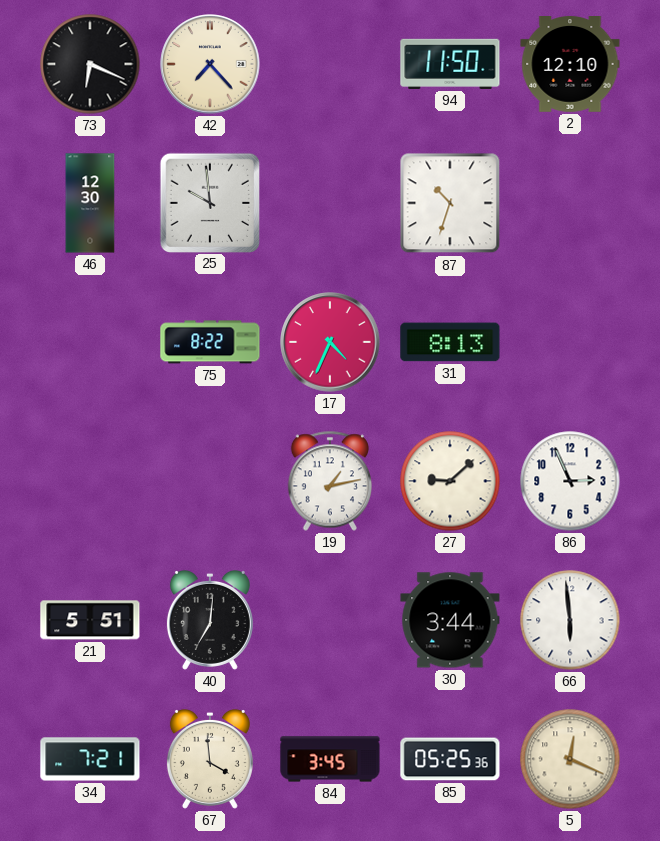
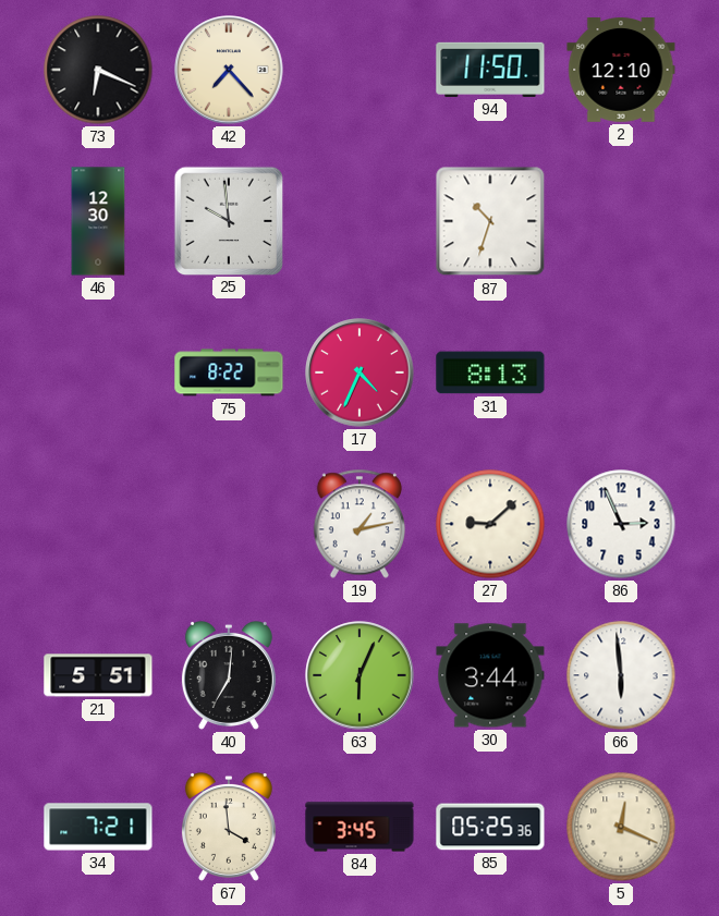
63: none -> 6:04
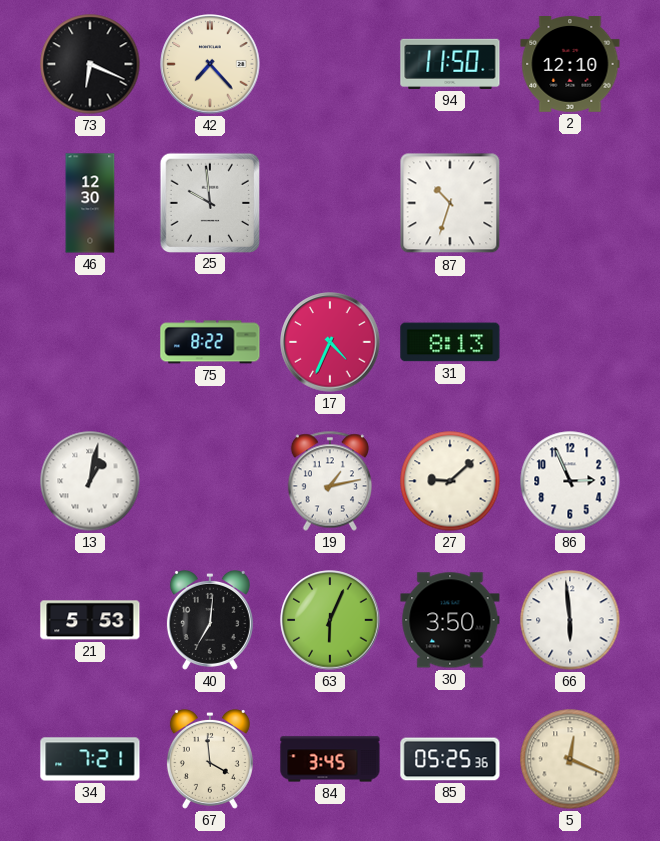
13: none -> 1:02
21: 5:51 -> 5:53
30: 3:44 -> 3:50
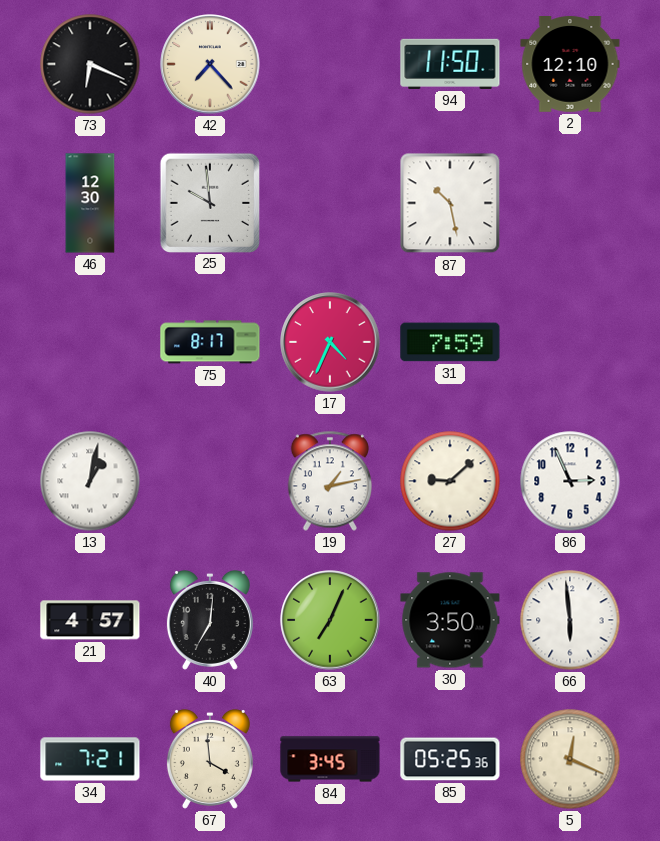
87: 10:33 -> 10:28
75: 8:22 -> 8:17
31: 8:13 -> 7:59
21: 5:53 -> 4:57
63: 6:04 -> 7:04
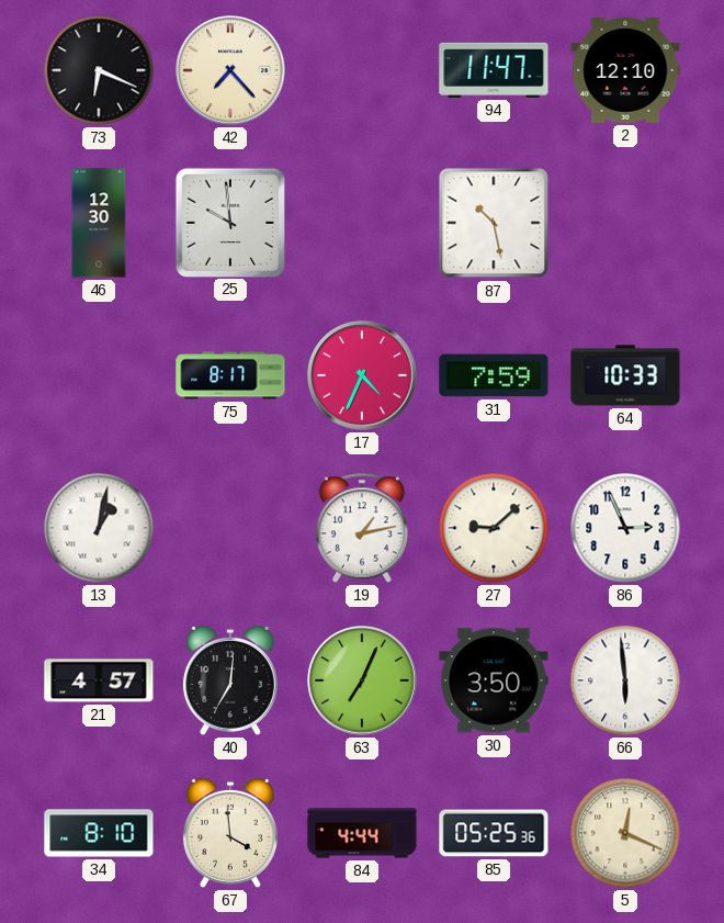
94: 11:50 -> 11:47
64: none -> 10:33
34: 7:21 -> 8:10
84: 3:45 -> 4:44
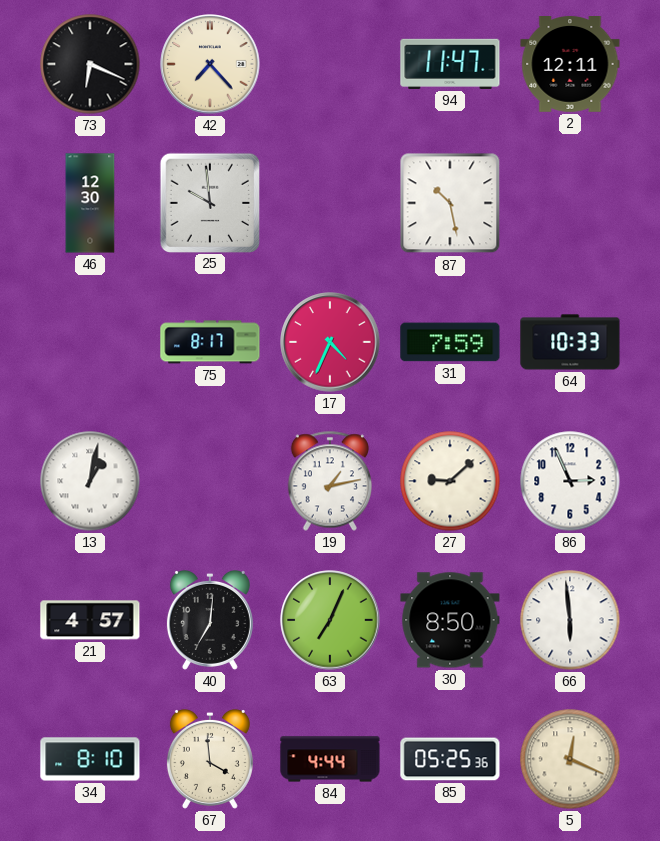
2: 12:10 -> 12:11
30: 3:50 -> 8:50
